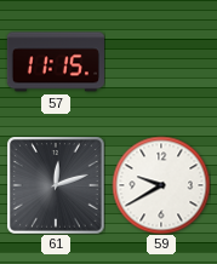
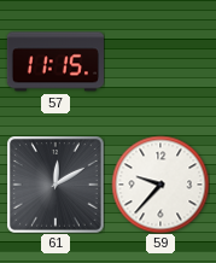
61: 12:12 -> 12:10
59: 9:40 -> 9:37
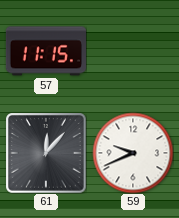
61: 12:10 -> 12:07
59: 9:37 -> 9:41
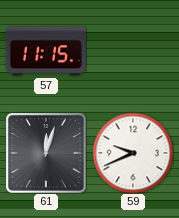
61: 12:07 -> 12:03
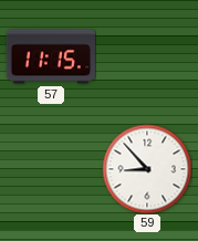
61: 12:03 -> none
59: 9:41 -> 8:53
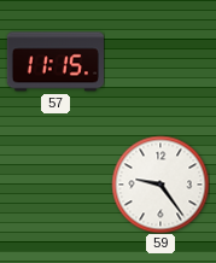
59: 8:53 -> 9:24
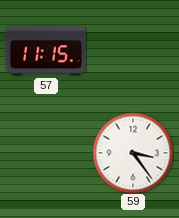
59: 9:24 -> 3:24
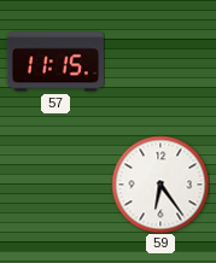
59: 3:24 -> 6:24
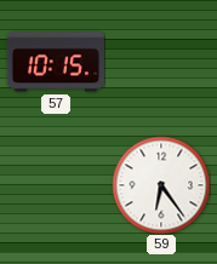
57: 11:15 -> 10:15
